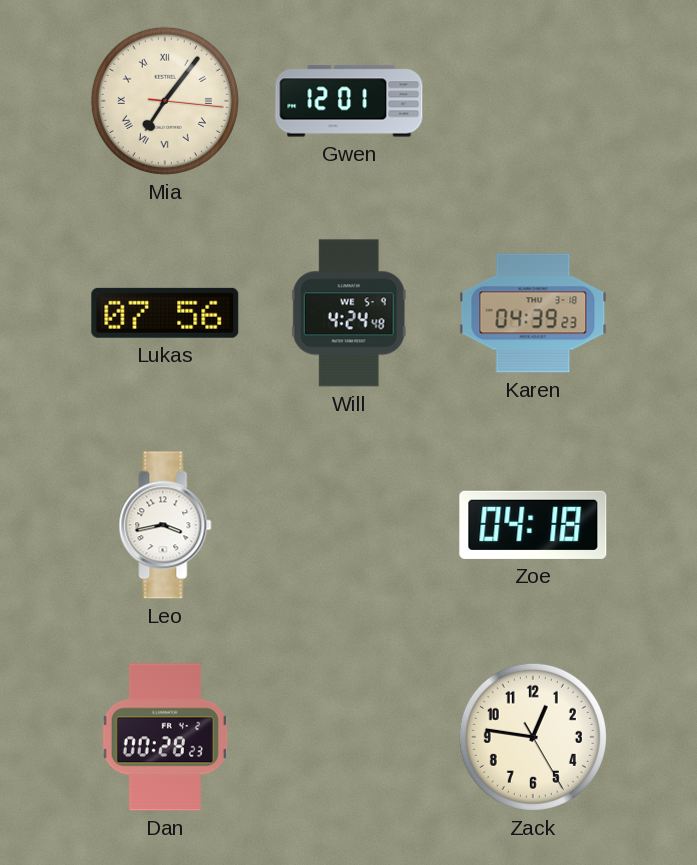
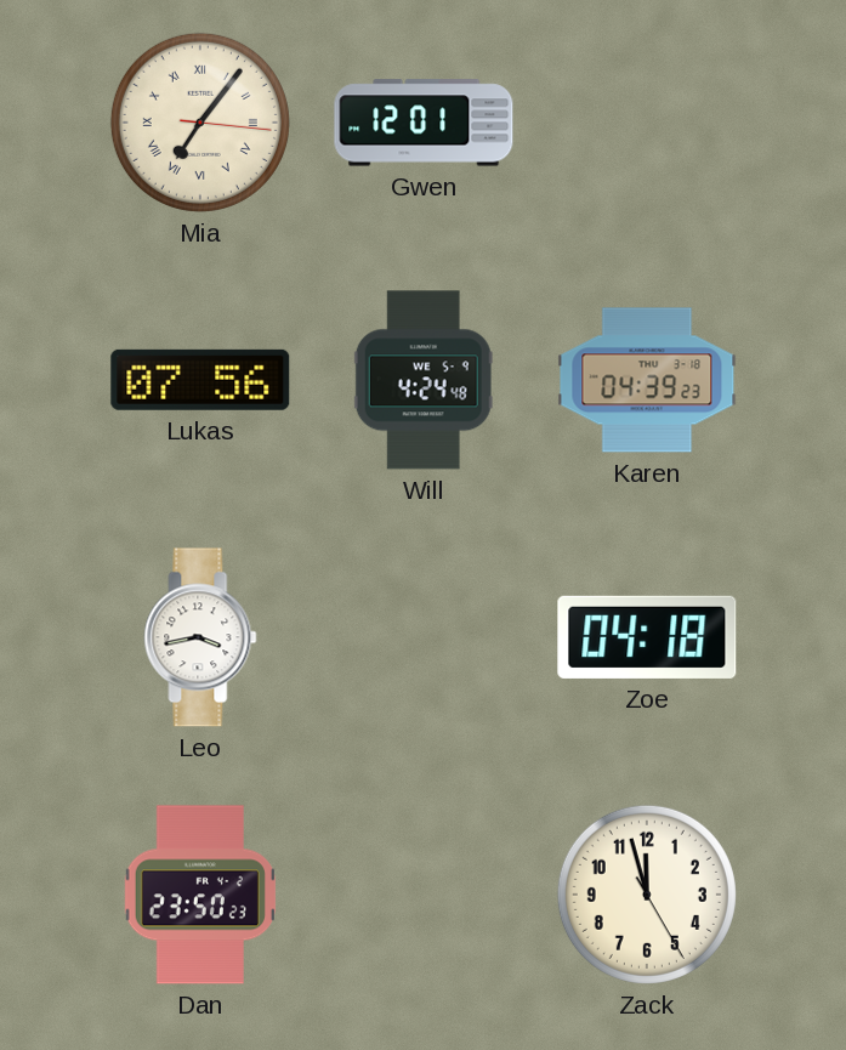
Dan: 00:28 -> 23:50
Zack: 12:46 -> 11:57
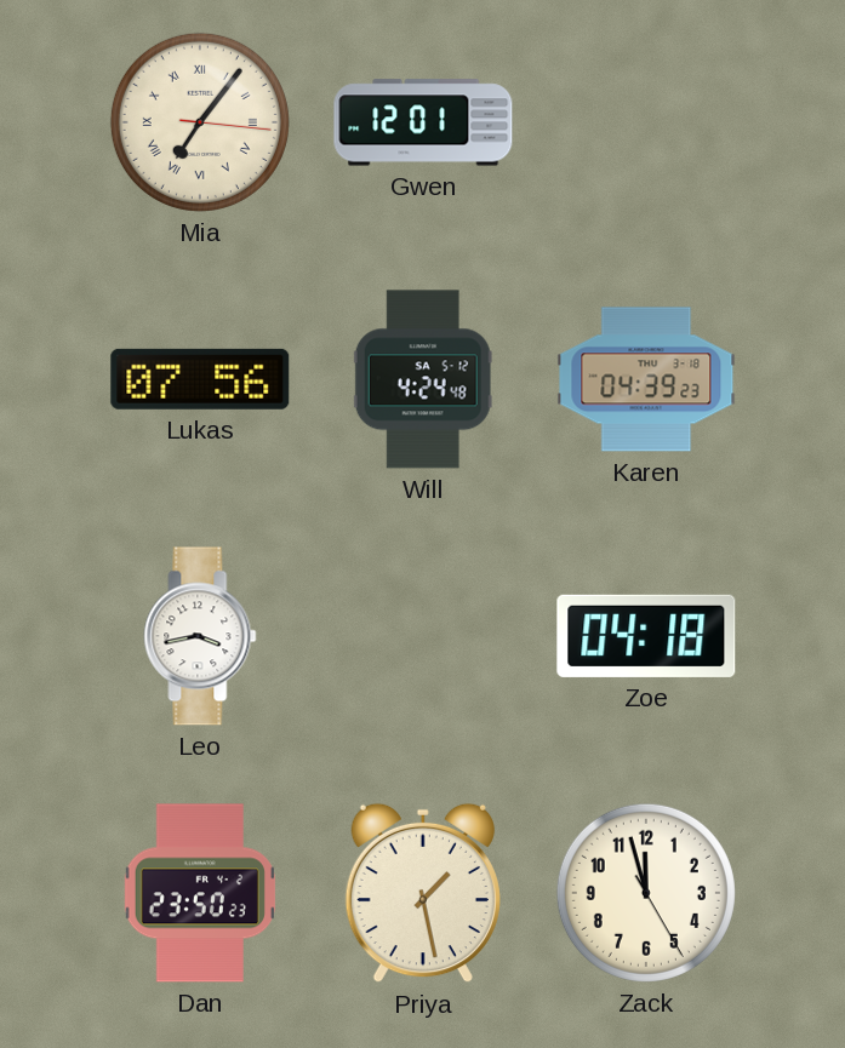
Will date: WE 5-9 -> SA 5-12
Priya: none -> 1:28
